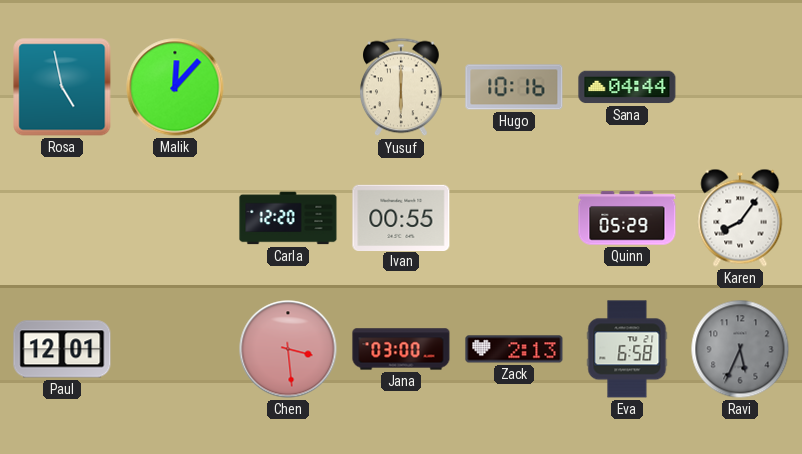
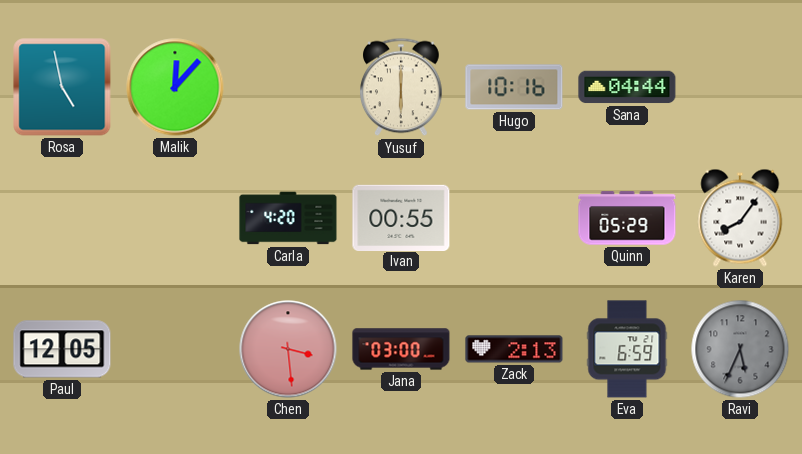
Carla: 12:20 -> 4:20
Paul: 12:01 -> 12:05
Eva: 6:58 -> 6:59
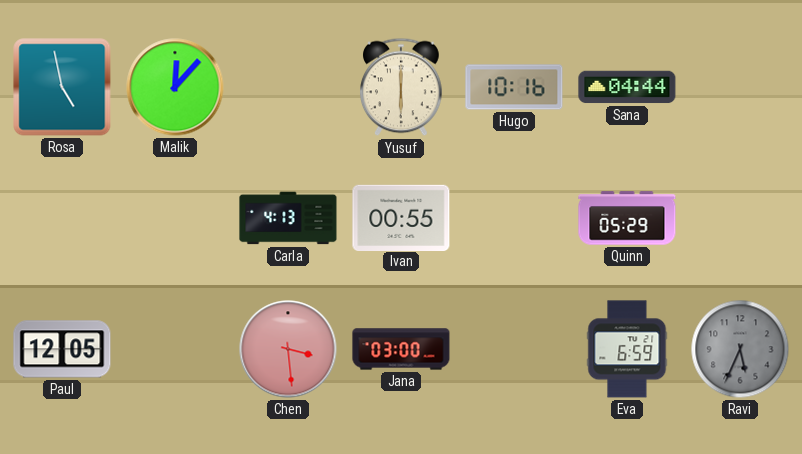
Carla: 4:20 -> 4:13
Karen: 8:06 -> none
Zack: 2:13 -> none
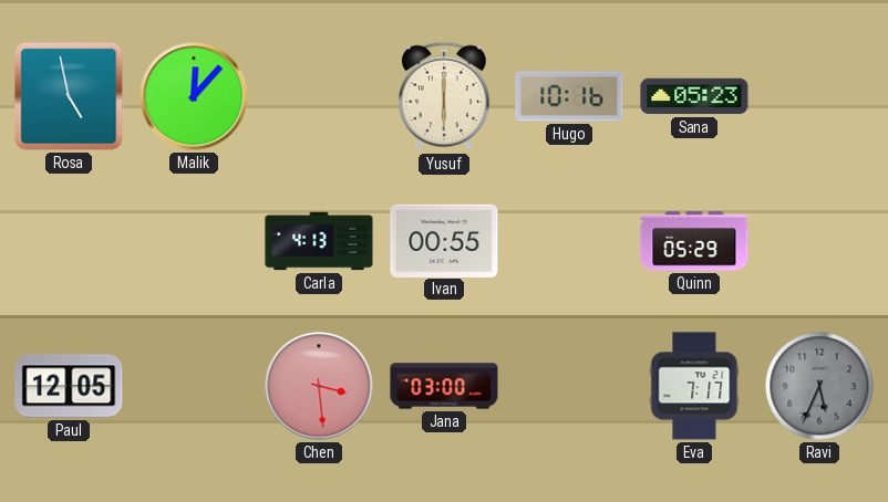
Sana: 04:44 -> 05:23
Eva: 6:59 -> 7:17
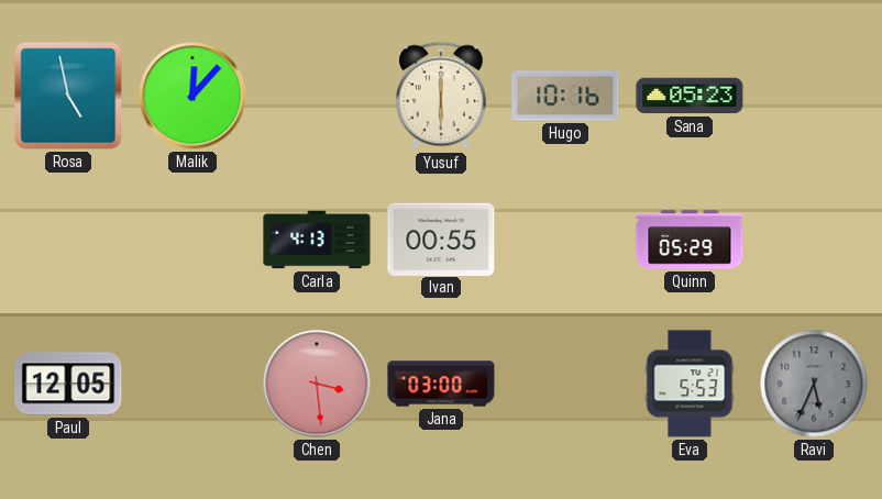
Eva: 7:17 -> 5:53
